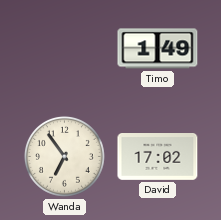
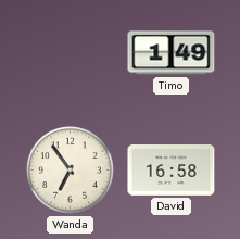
David: 17:02 -> 16:58
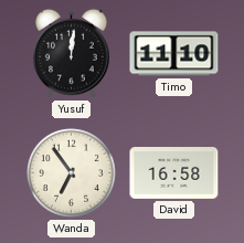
Yusuf: none -> 12:01
Timo: 1:49 -> 11:10
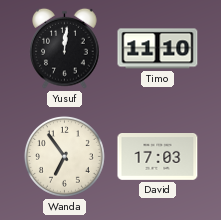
David: 16:58 -> 17:03
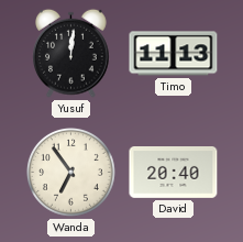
Timo: 11:10 -> 11:13
David: 17:03 -> 20:40
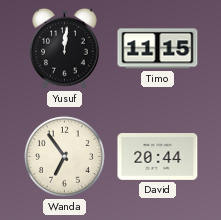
Timo: 11:13 -> 11:15
David: 20:40 -> 20:44
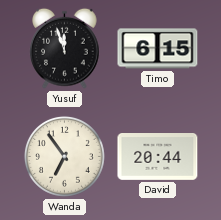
Yusuf: 12:01 -> 11:57
Timo: 11:15 -> 6:15
